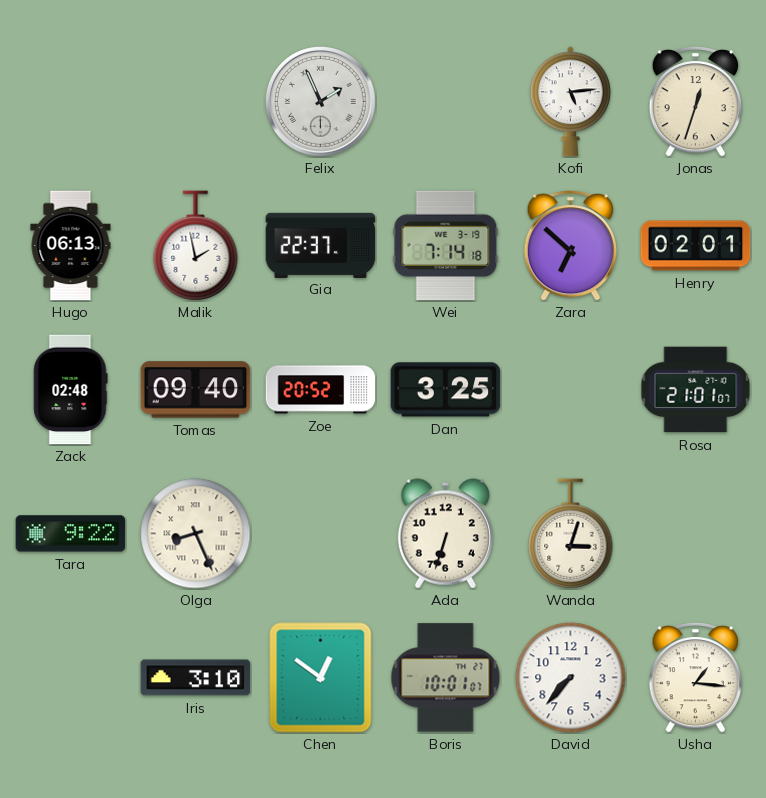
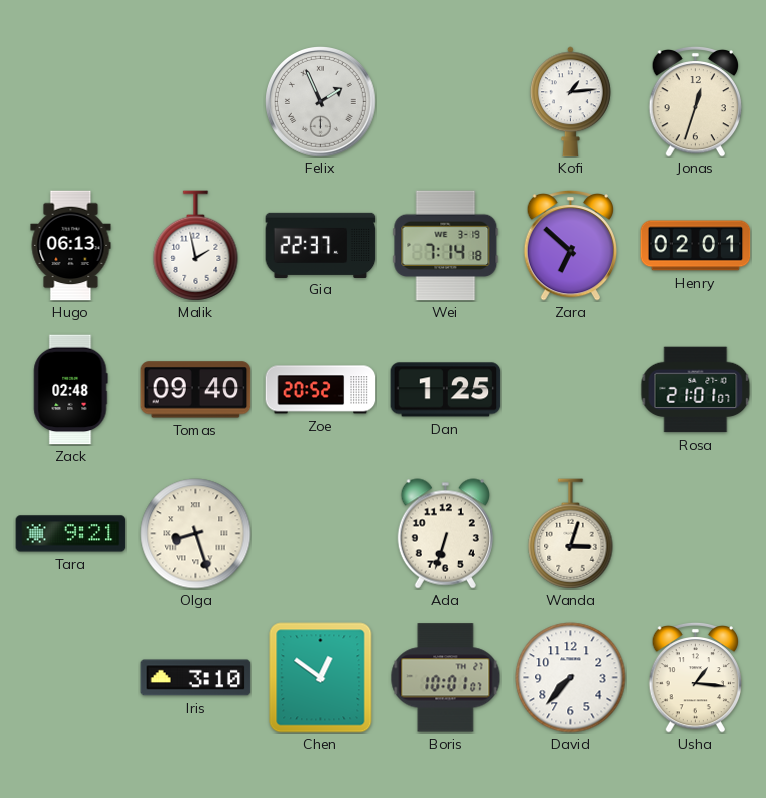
Kofi: 5:14 -> 1:14
Dan: 3:25 -> 1:25
Tara: 9:22 -> 9:21
Olga: 8:26 -> 8:27
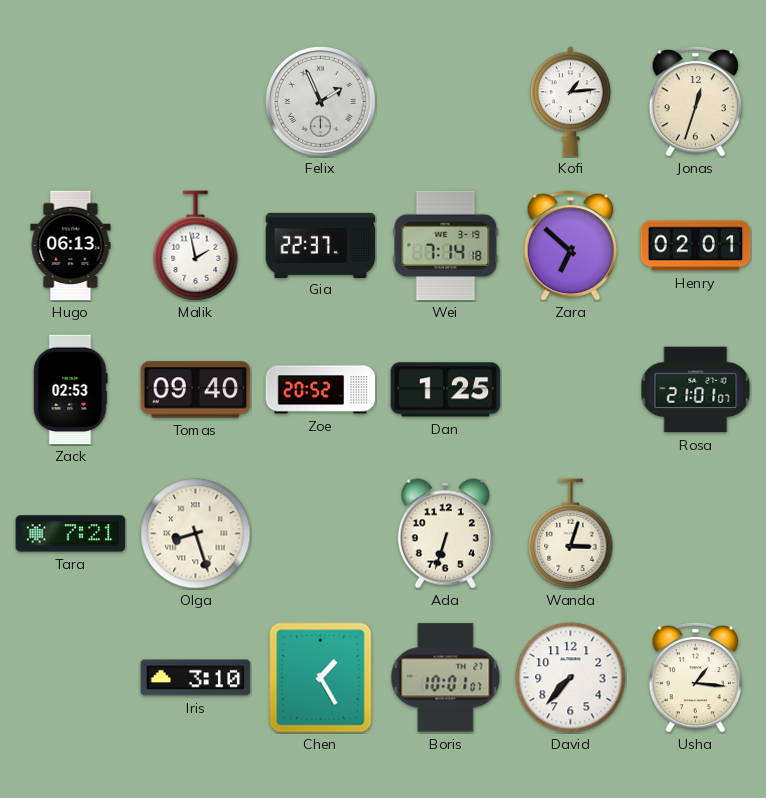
Zack: 02:48 -> 02:53
Tara: 9:21 -> 7:21
Chen: 12:51 -> 1:25
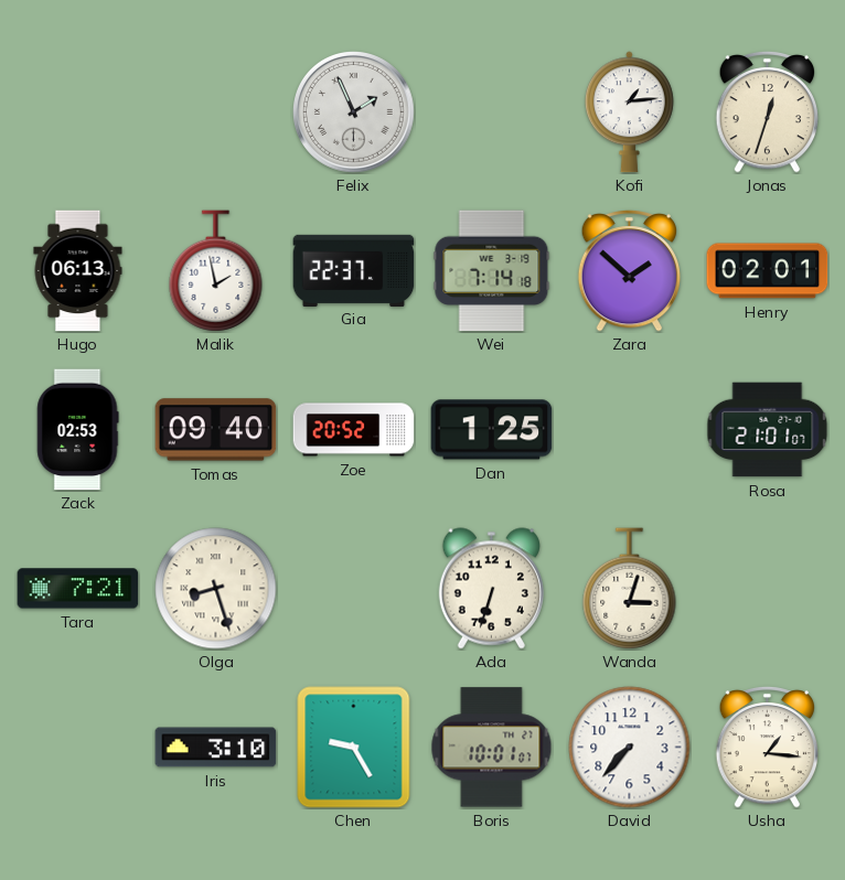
Zara: 6:52 -> 1:52
Chen: 1:25 -> 9:25
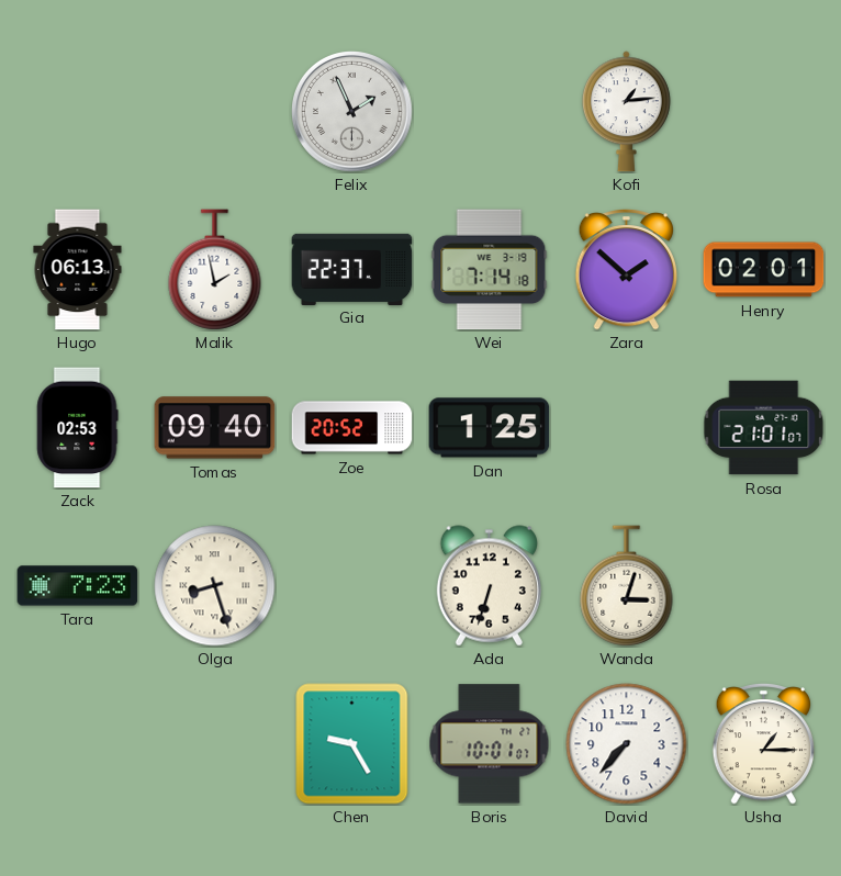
Jonas: 12:33 -> none
Tara: 7:21 -> 7:23
Iris: 3:10 -> none
Usha: 1:16 -> 1:15
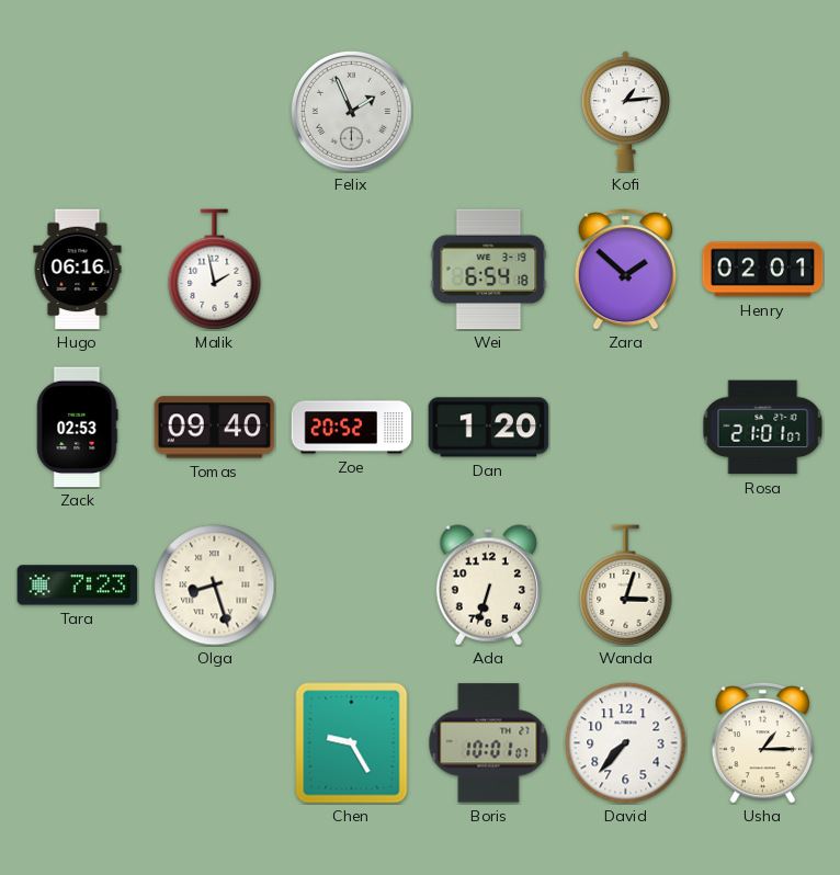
Hugo: 06:13 -> 06:16
Gia: 22:37 -> none
Wei: 7:14 -> 6:54
Dan: 1:25 -> 1:20
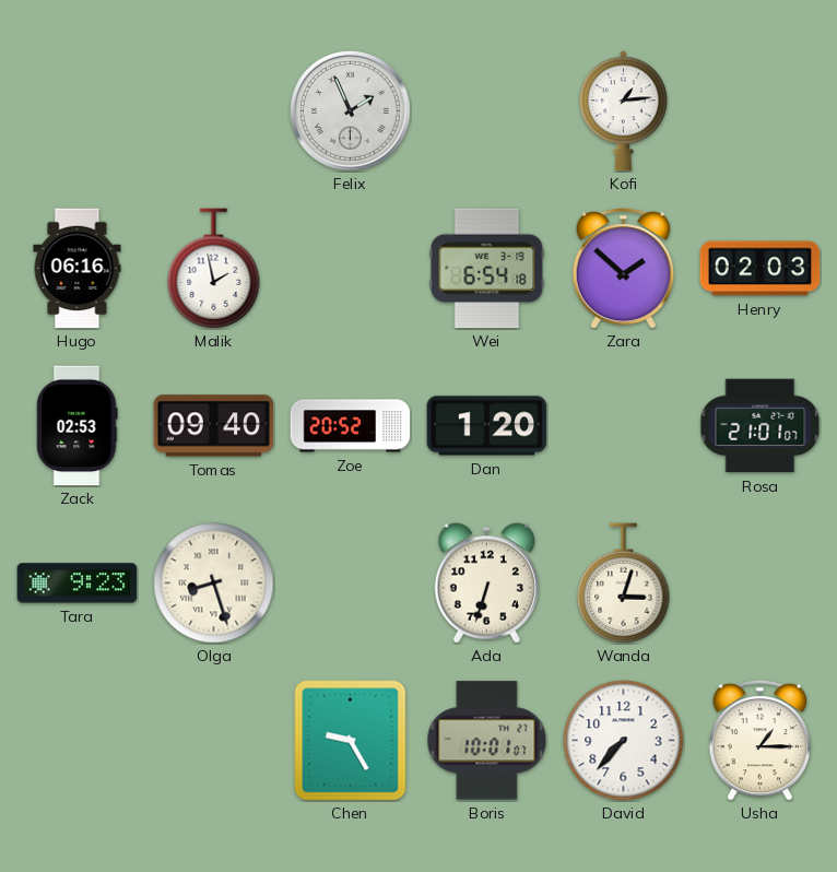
Henry: 02:01 -> 02:03
Tara: 7:23 -> 9:23
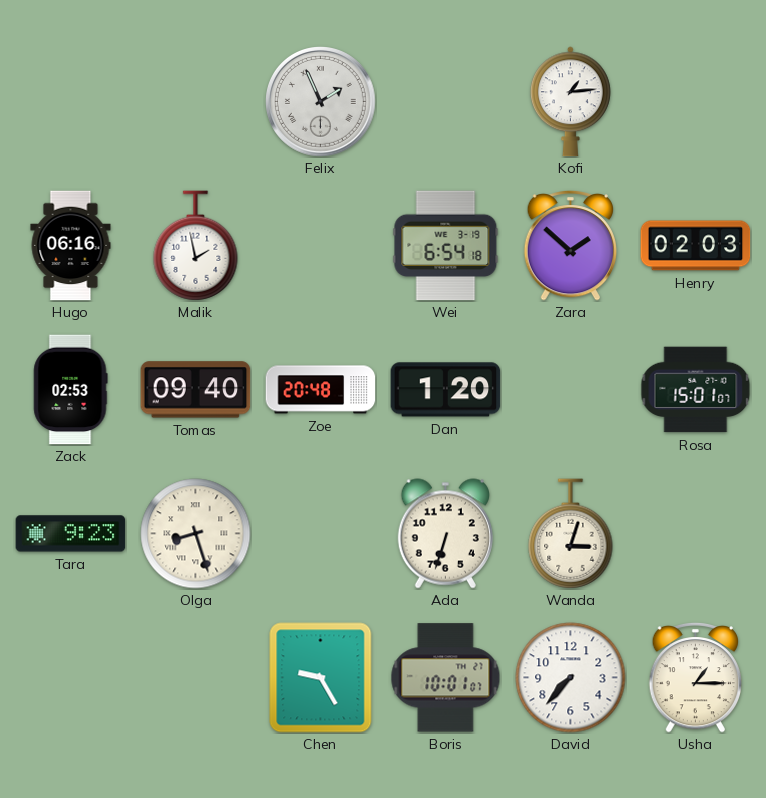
Zoe: 20:52 -> 20:48
Rosa: 21:01 -> 15:01
